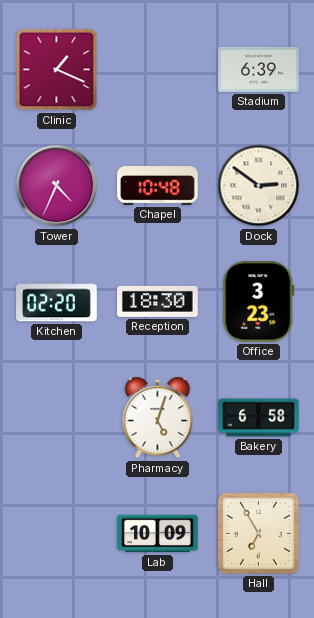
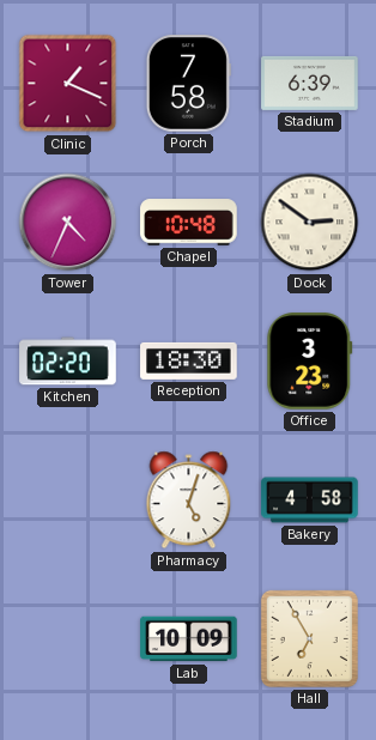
Porch: none -> 7:58
Bakery: 6:58 -> 4:58
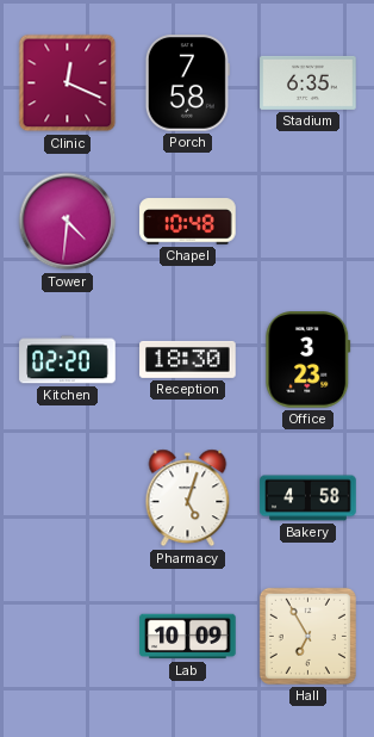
Clinic: 1:19 -> 12:19
Stadium: 6:39 -> 6:35
Tower: 4:34 -> 4:31
Dock: 2:51 -> none
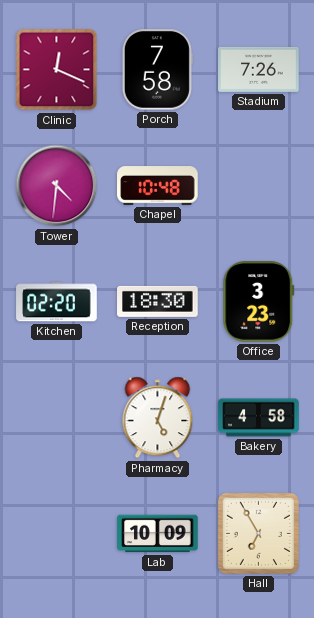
Stadium: 6:35 -> 7:26
